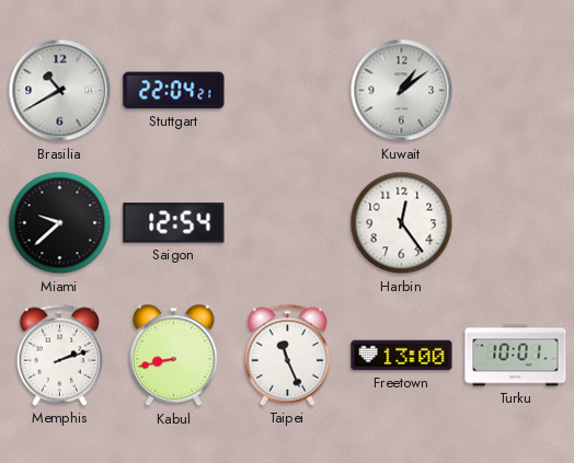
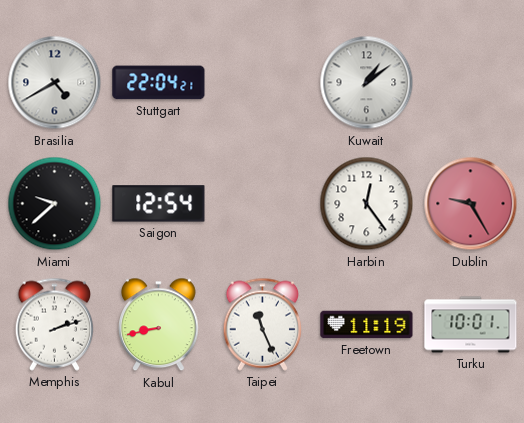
Brasilia: 10:40 -> 4:40
Dublin: none -> 9:25
Freetown: 13:00 -> 11:19
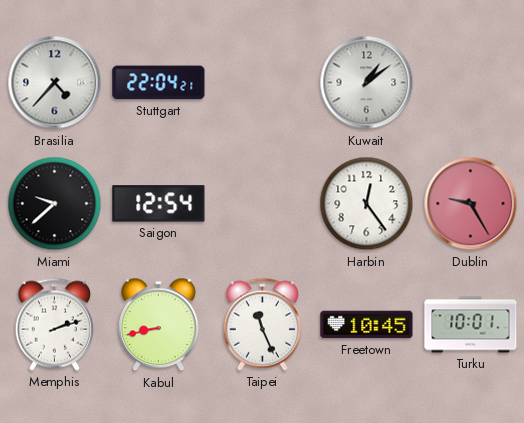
Brasilia: 4:40 -> 4:37
Freetown: 11:19 -> 10:45
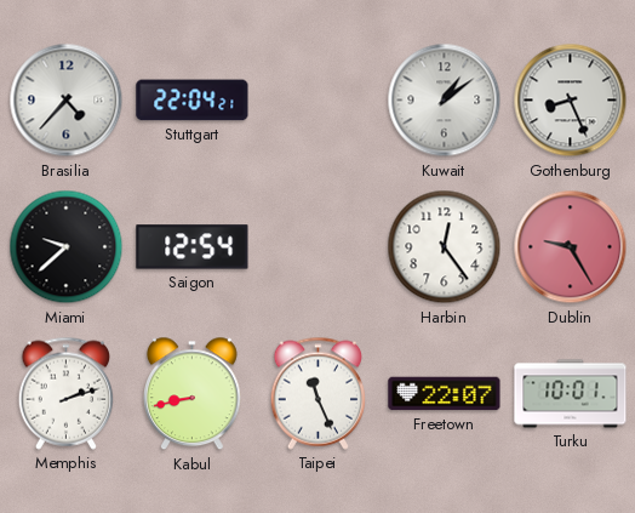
Gothenburg: none -> 8:26
Freetown: 10:45 -> 22:07
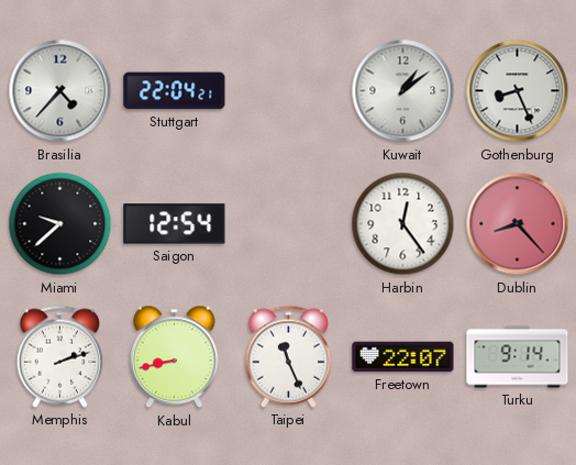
Dublin: 9:25 -> 8:23
Turku: 10:01 -> 9:14
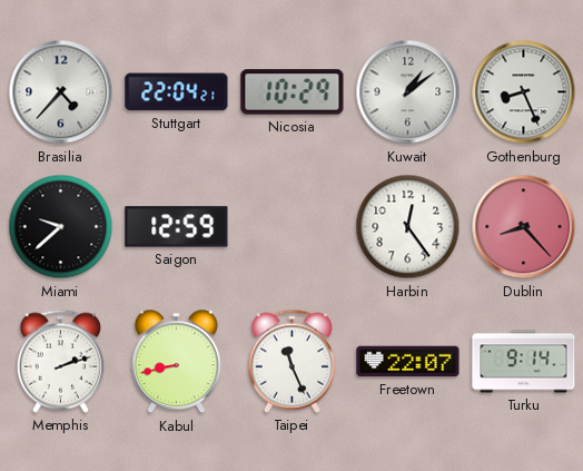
Nicosia: none -> 10:29
Saigon: 12:54 -> 12:59
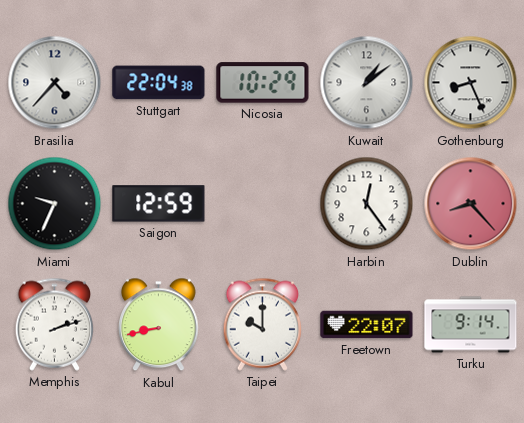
Stuttgart: 22:04:21 -> 22:04:38
Miami: 9:38 -> 9:34
Taipei: 11:26 -> 10:00
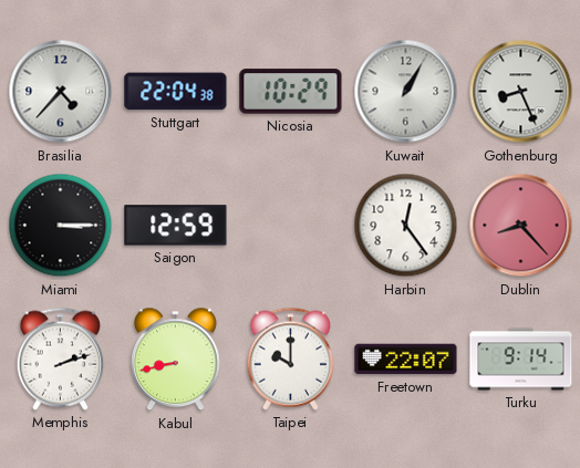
Kuwait: 1:09 -> 1:05
Miami: 9:34 -> 3:15
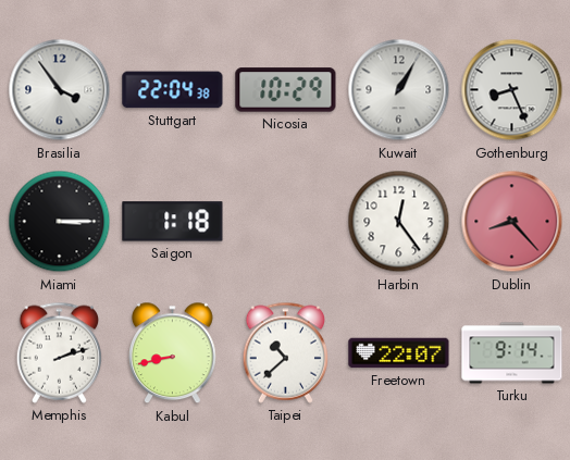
Brasilia: 4:37 -> 3:54
Saigon: 12:59 -> 1:18
Taipei: 10:00 -> 10:38
